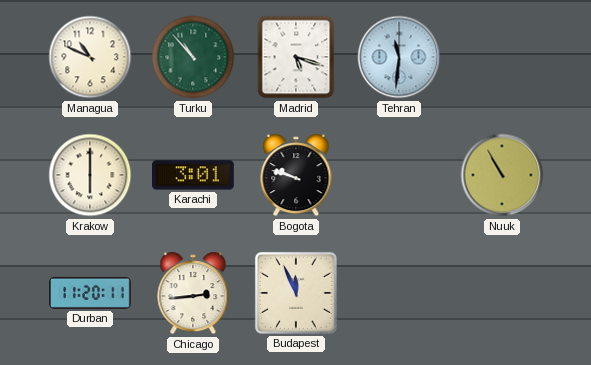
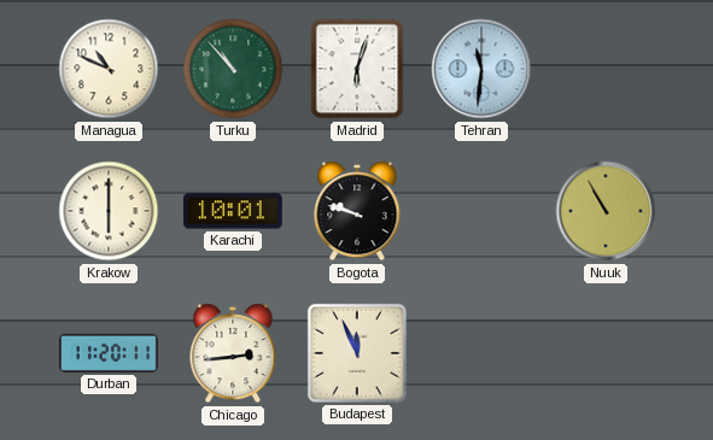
Madrid: 5:18 -> 6:03
Karachi: 3:01 -> 10:01
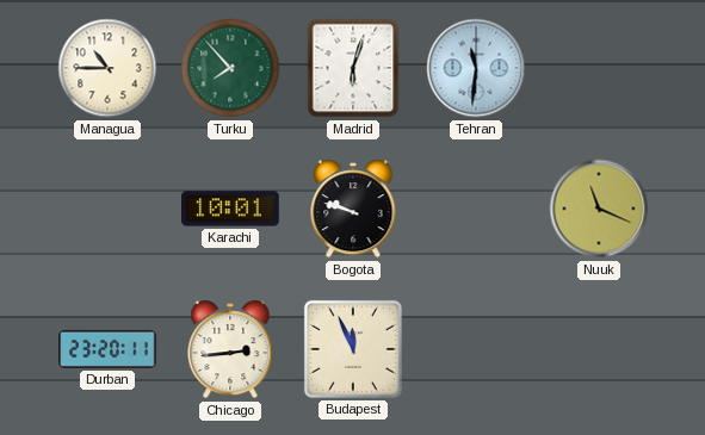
Managua: 10:49 -> 10:45
Turku: 10:53 -> 7:53
Krakow: 6:00 -> none
Nuuk: 10:55 -> 11:19
Durban: 11:20 -> 23:20
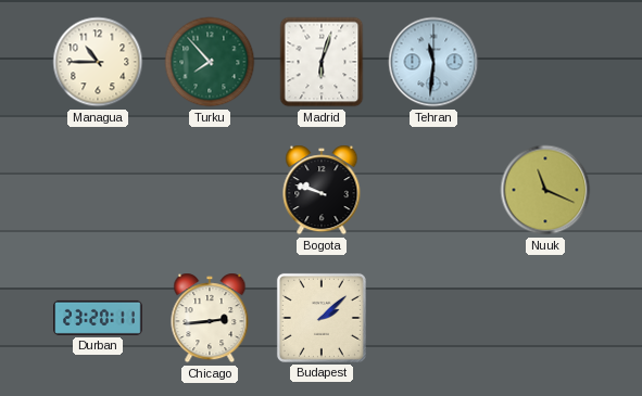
Karachi: 10:01 -> none
Budapest: 11:56 -> 2:08
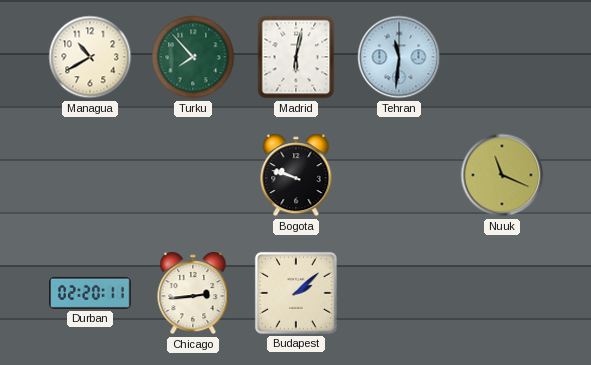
Managua: 10:45 -> 10:40
Madrid: 6:03 -> 6:02
Durban: 23:20 -> 02:20
